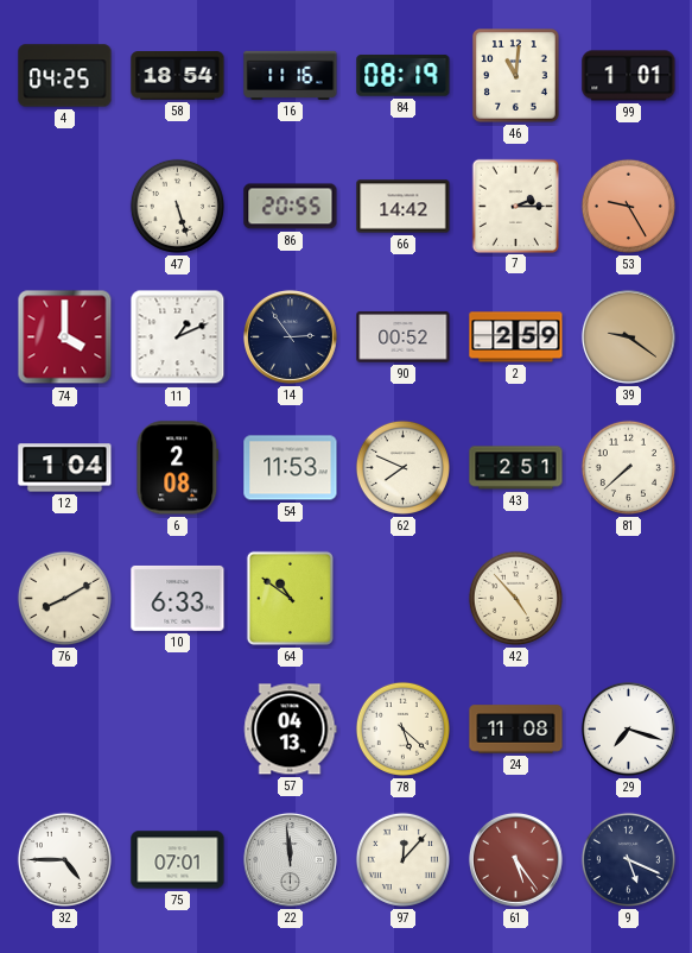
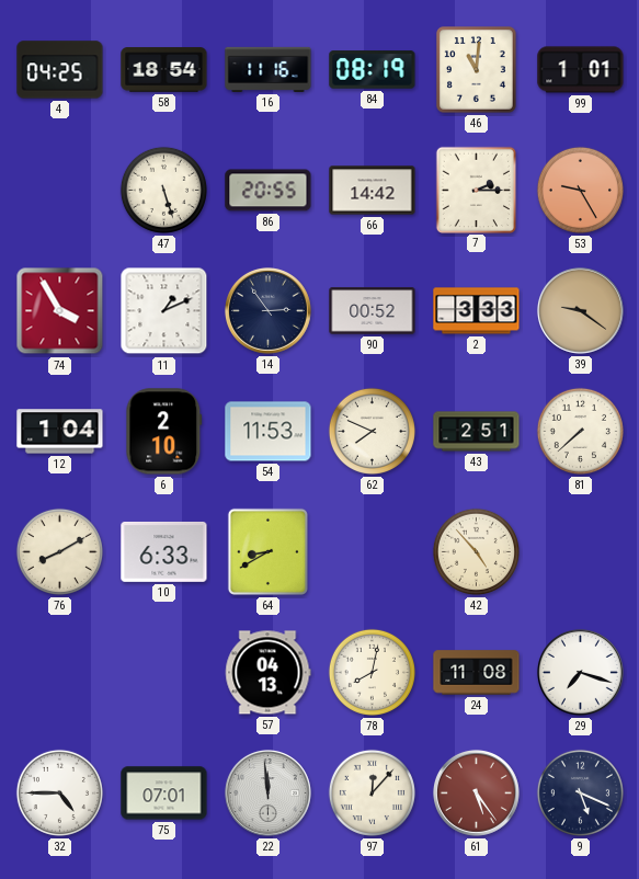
74: 4:00 -> 3:55
2: 2:59 -> 3:33
6: 2:08 -> 2:10
64: 10:51 -> 8:40
78: 5:22 -> 8:02
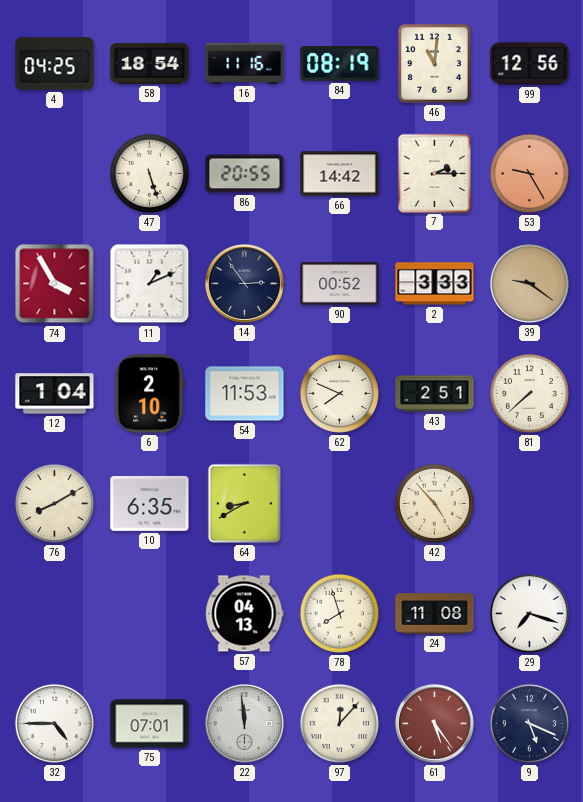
99: 1:01 -> 12:56
10: 6:33 -> 6:35
78: 8:02 -> 7:57
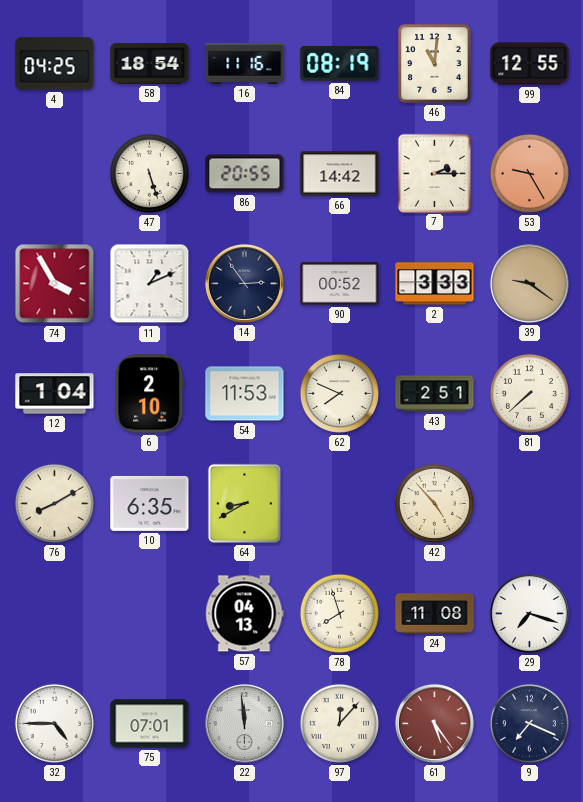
99: 12:56 -> 12:55
9: 5:19 -> 7:19
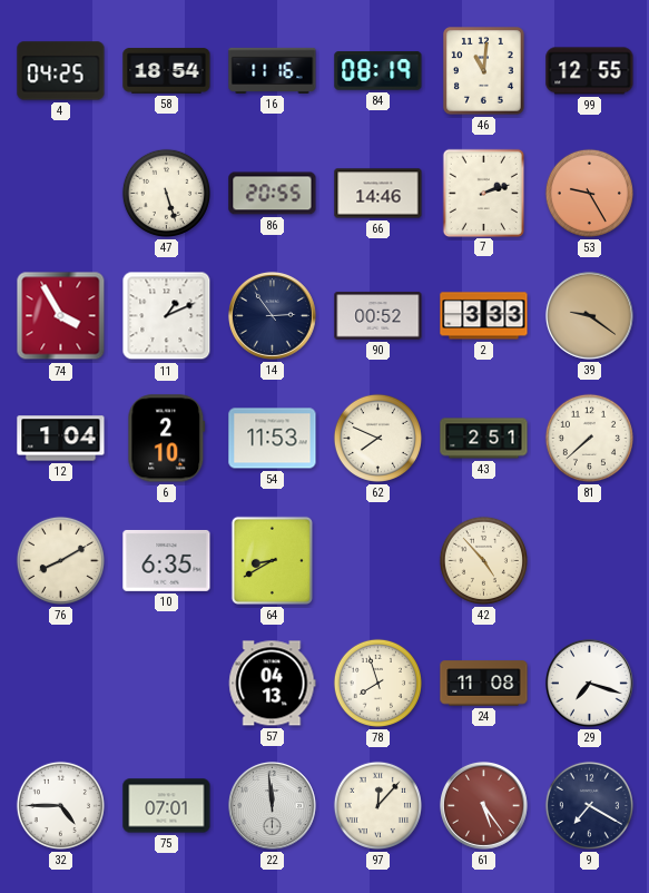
66: 14:42 -> 14:46
7: 2:15 -> 2:12
9: 7:19 -> 7:20
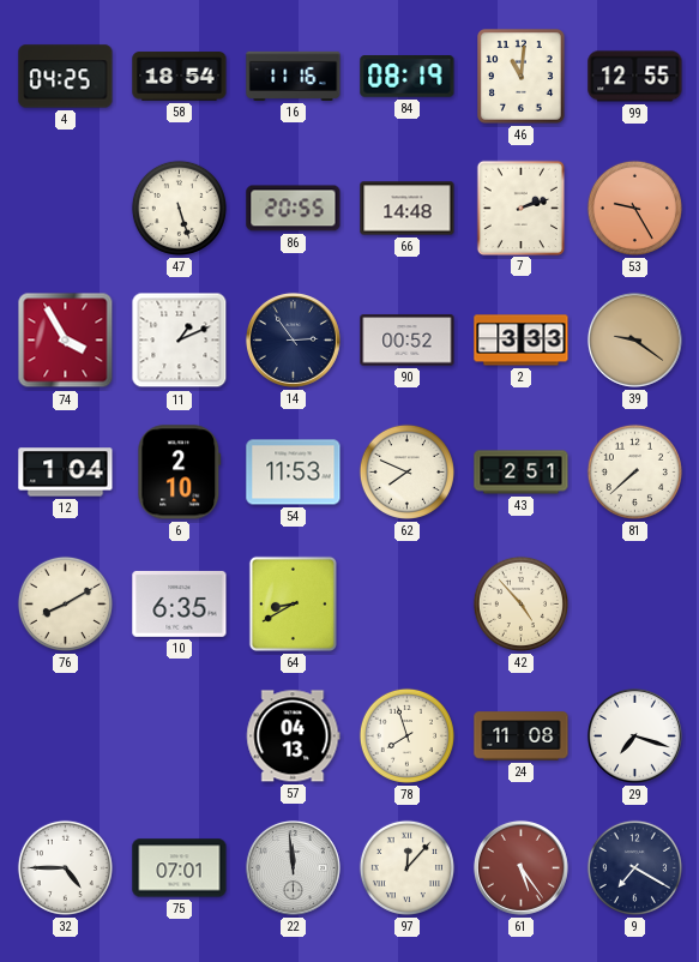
66: 14:46 -> 14:48
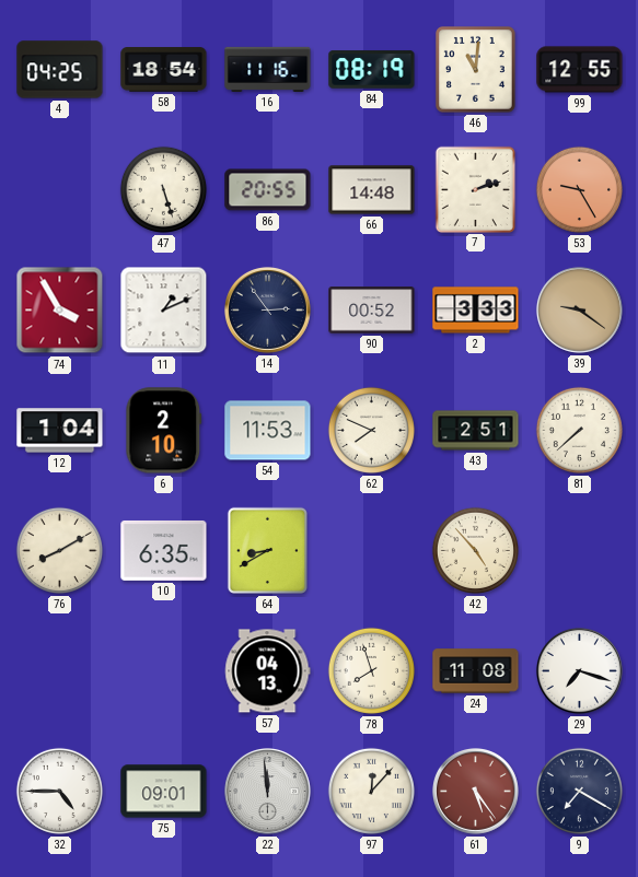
75: 07:01 -> 09:01
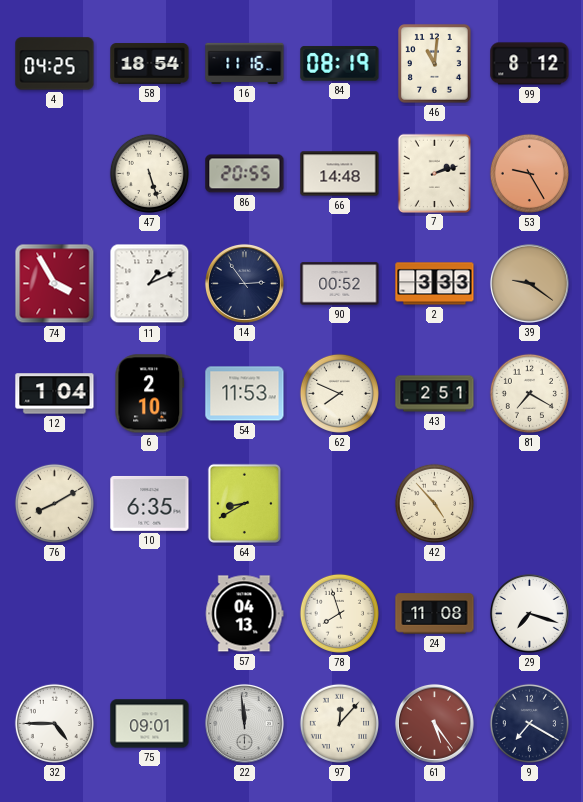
99: 12:55 -> 8:12
81: 7:38 -> 7:20
